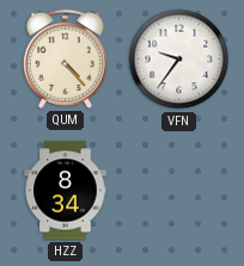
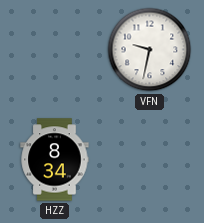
QUM: 4:23 -> none
VFN: 9:36 -> 9:32
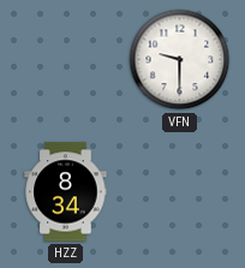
VFN: 9:32 -> 9:30
